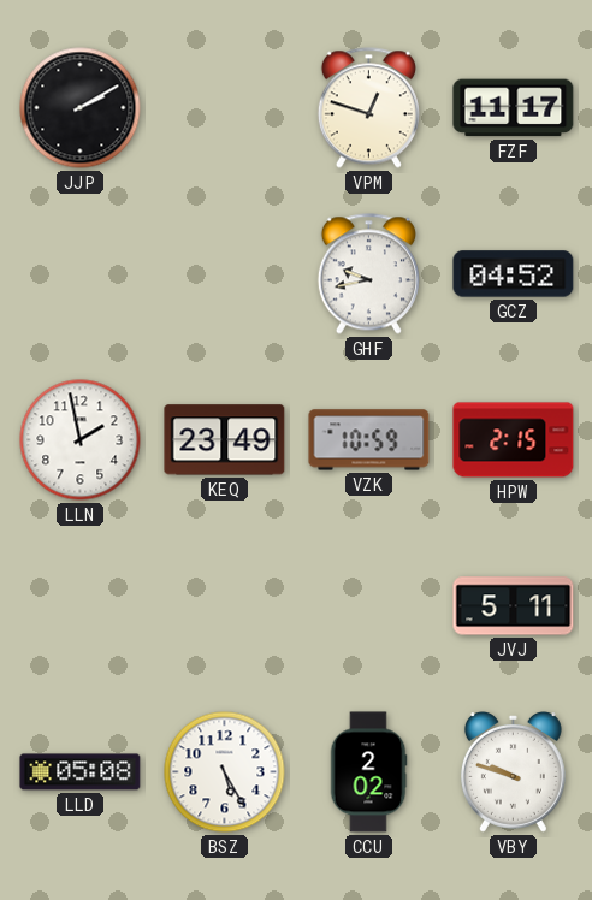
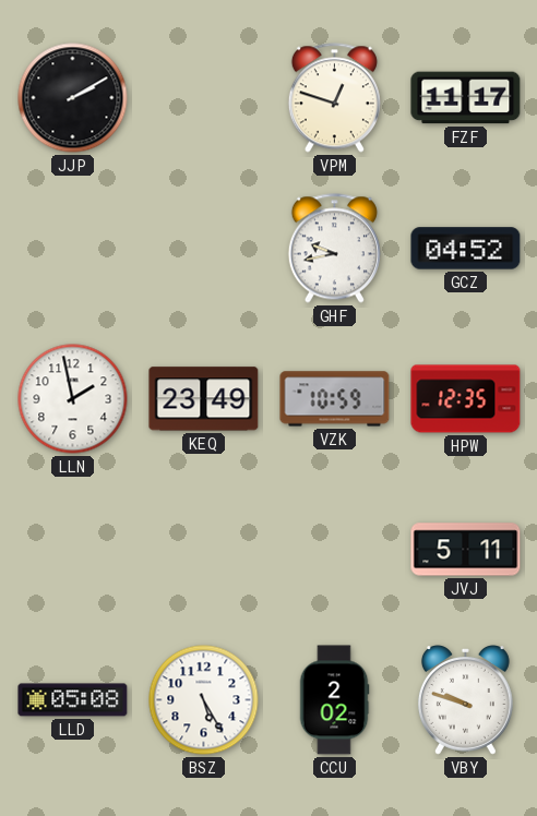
HPW: 2:15 -> 12:35
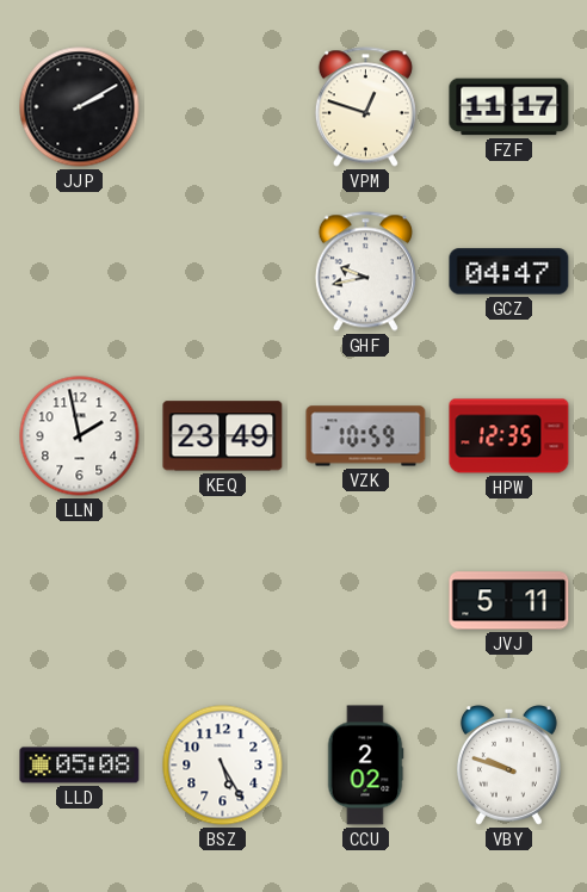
GCZ: 04:52 -> 04:47
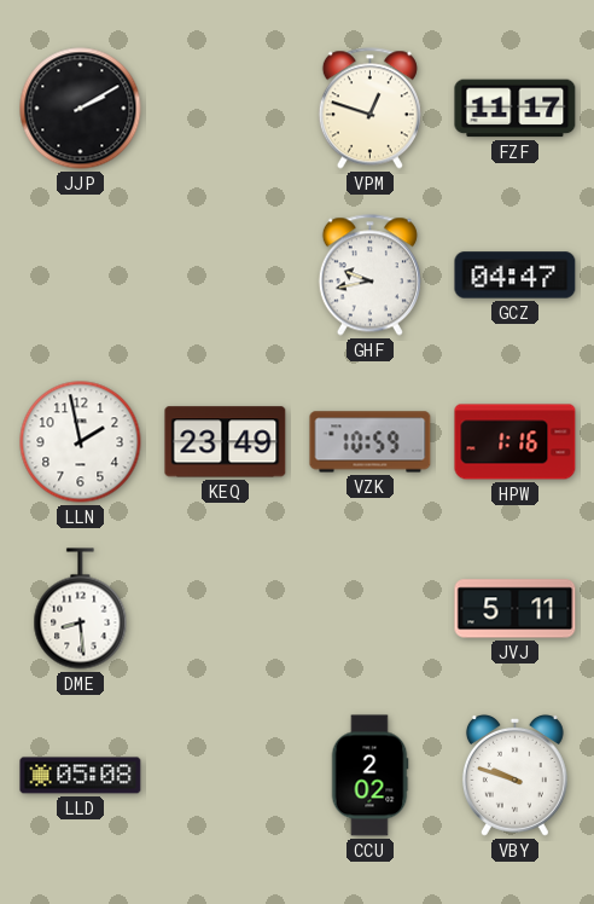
HPW: 12:35 -> 1:16
DME: none -> 8:29
BSZ: 5:25 -> none
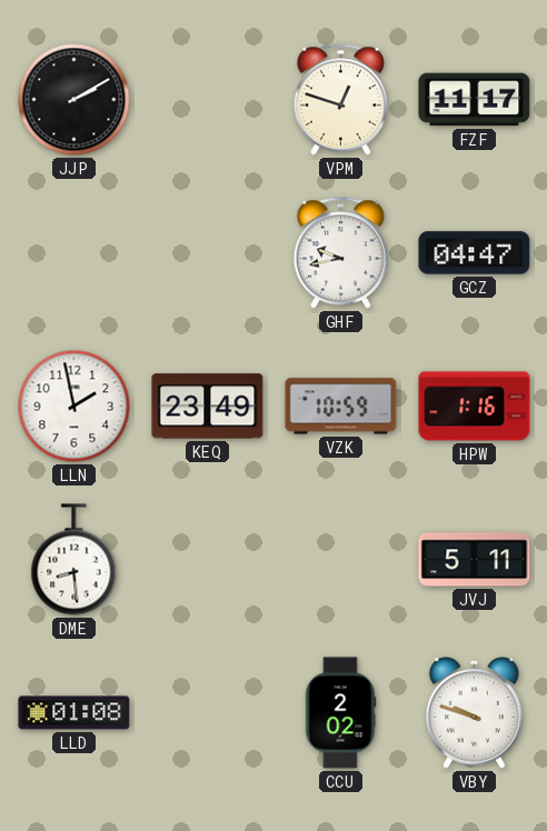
LLD: 05:08 -> 01:08
